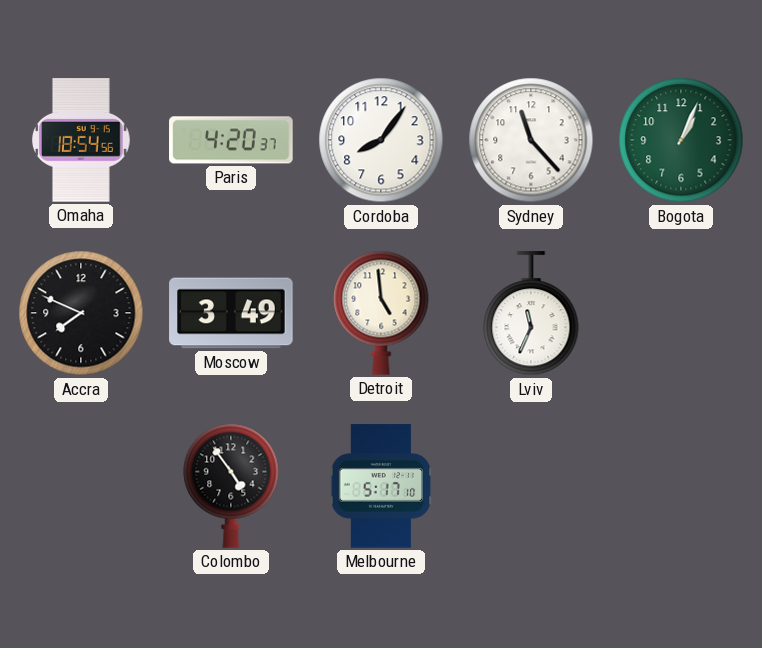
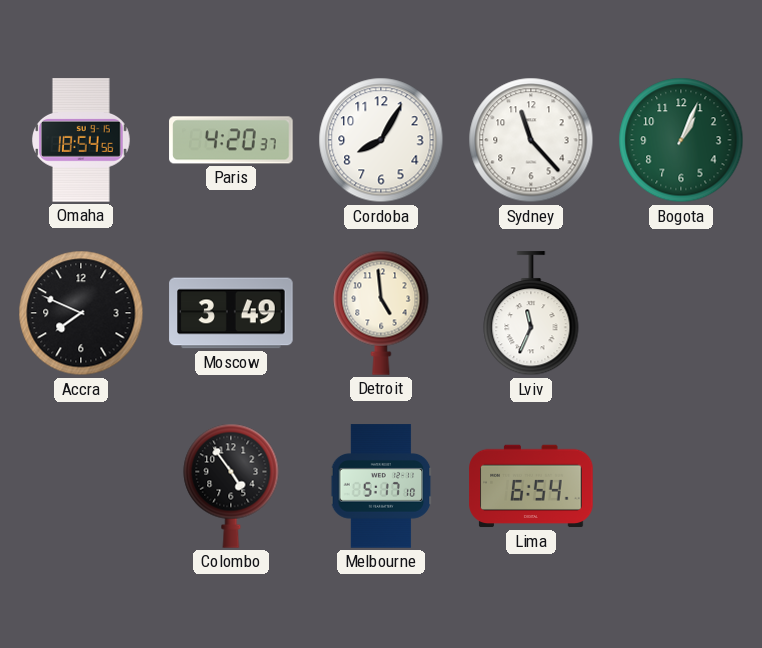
Cordoba: 8:06 -> 8:05
Lima: none -> 6:54
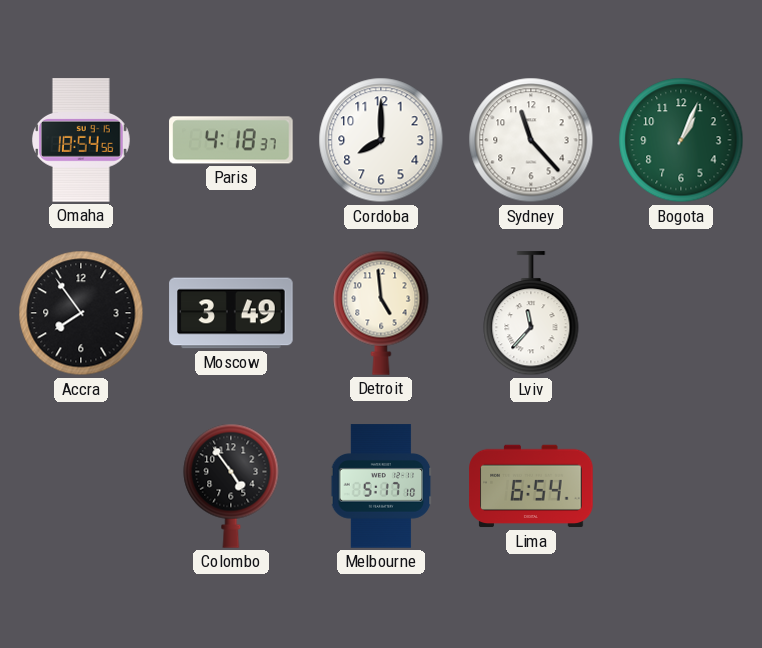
Paris: 4:20 -> 4:18
Cordoba: 8:05 -> 8:00
Accra: 7:49 -> 7:54
Lviv: 11:34 -> 11:37
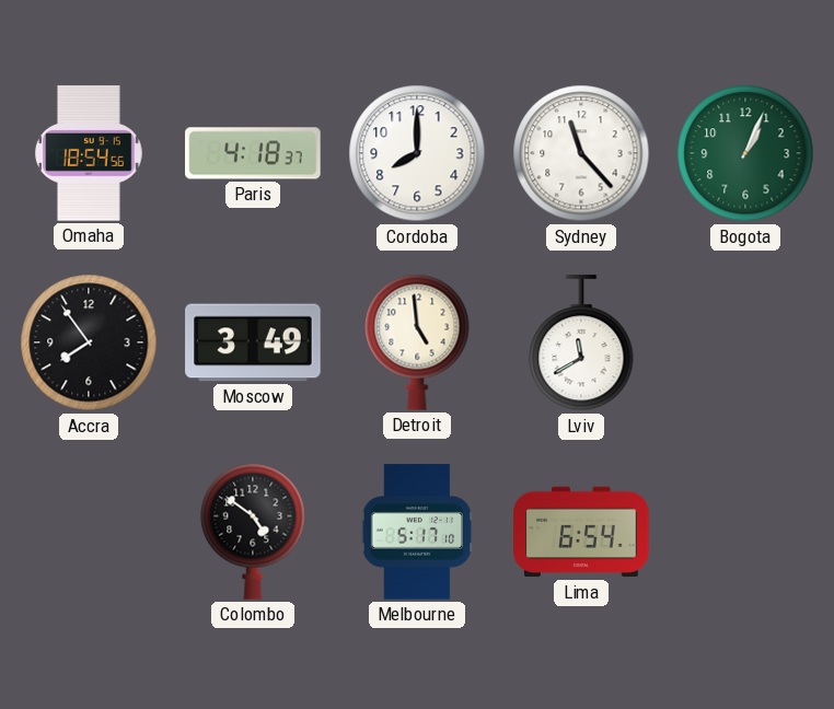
Lviv: 11:37 -> 11:40
Colombo: 4:54 -> 4:51
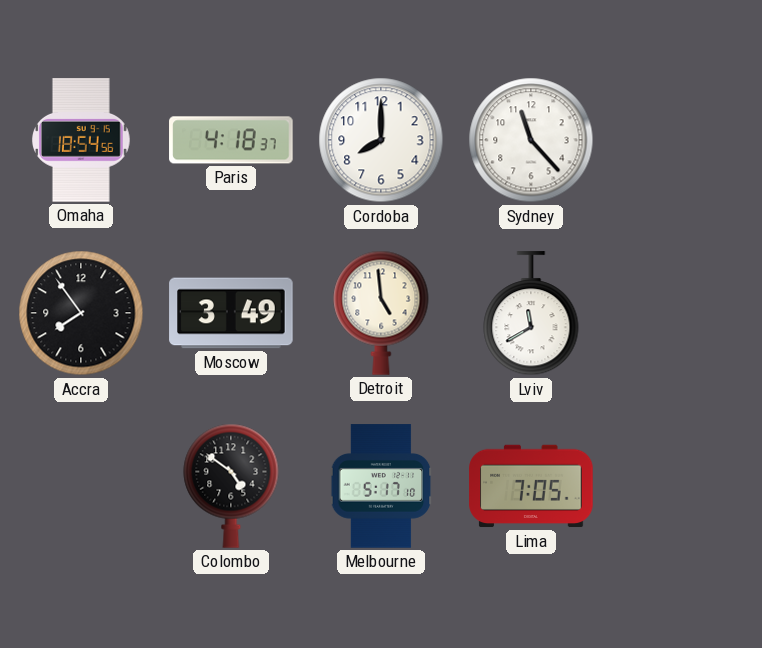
Bogota: 1:04 -> none
Lima: 6:54 -> 7:05
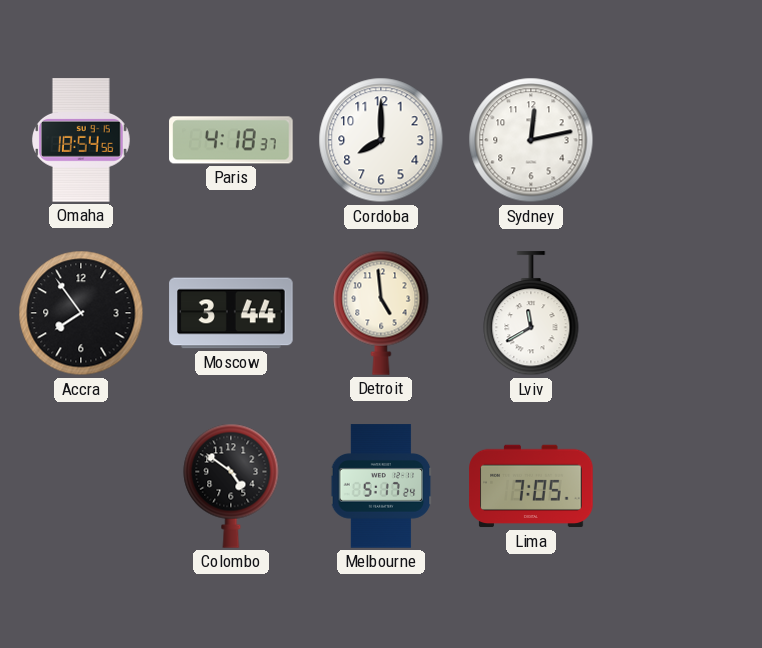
Sydney: 11:23 -> 12:13
Moscow: 3:49 -> 3:44
Melbourne: 5:17:10 -> 5:17:24
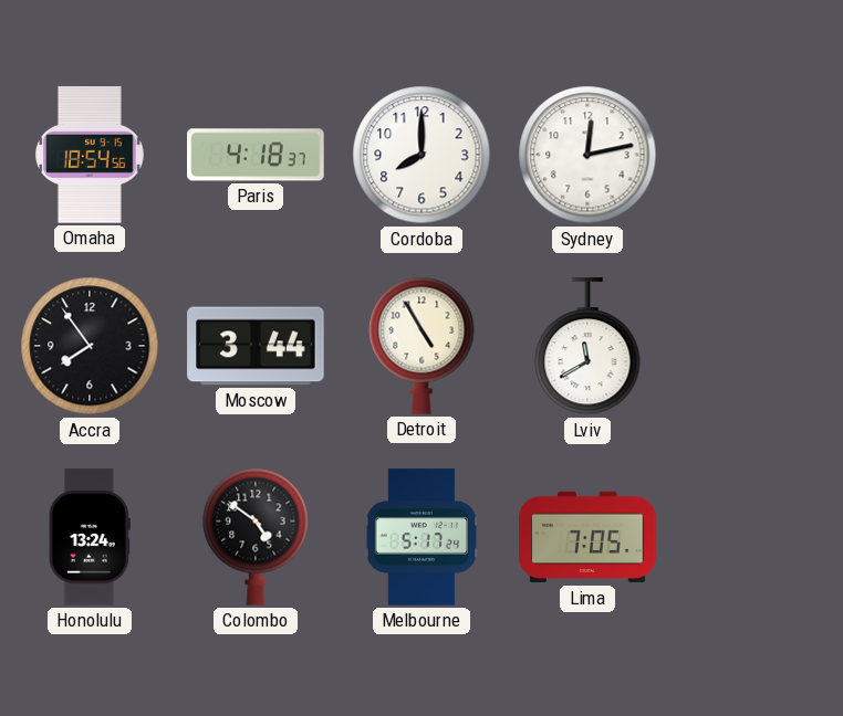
Detroit: 4:59 -> 4:55
Honolulu: none -> 13:24
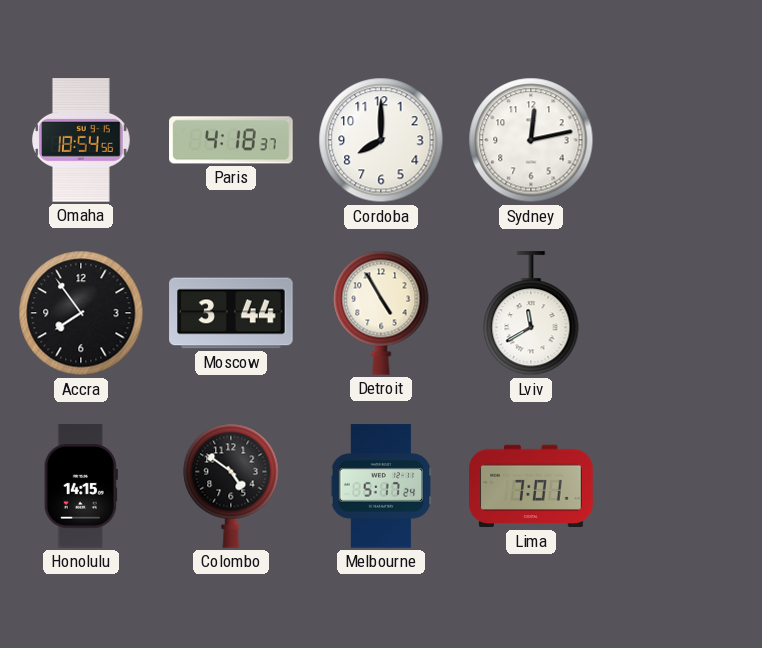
Honolulu: 13:24 -> 14:15
Lima: 7:05 -> 7:01
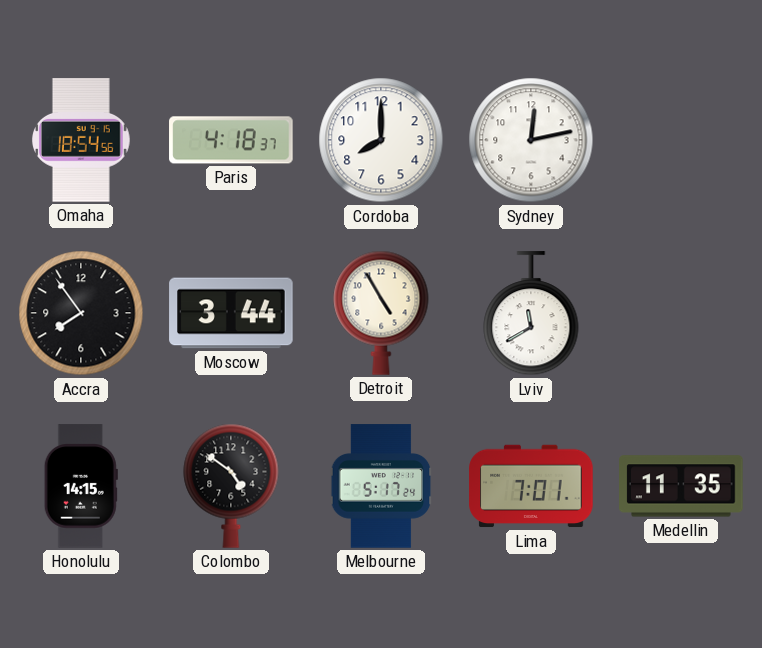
Medellin: none -> 11:35
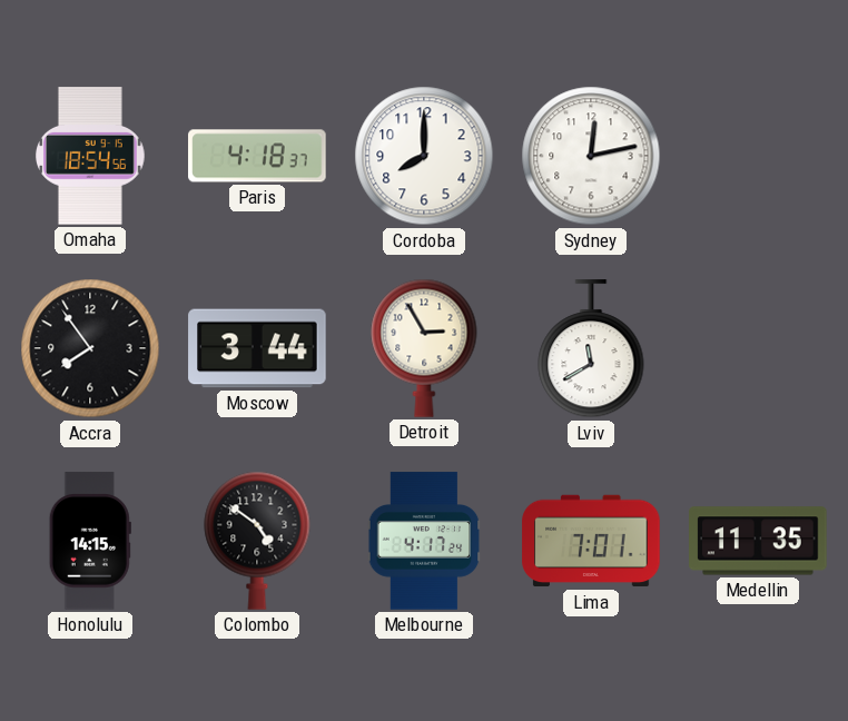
Detroit: 4:55 -> 2:55
Melbourne: 5:17 -> 4:17
